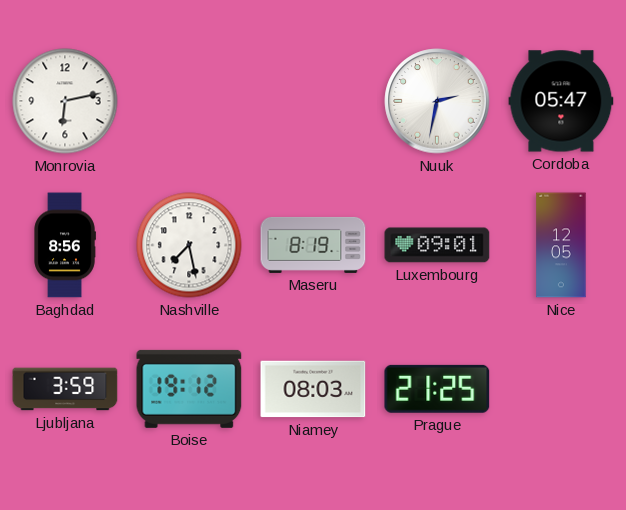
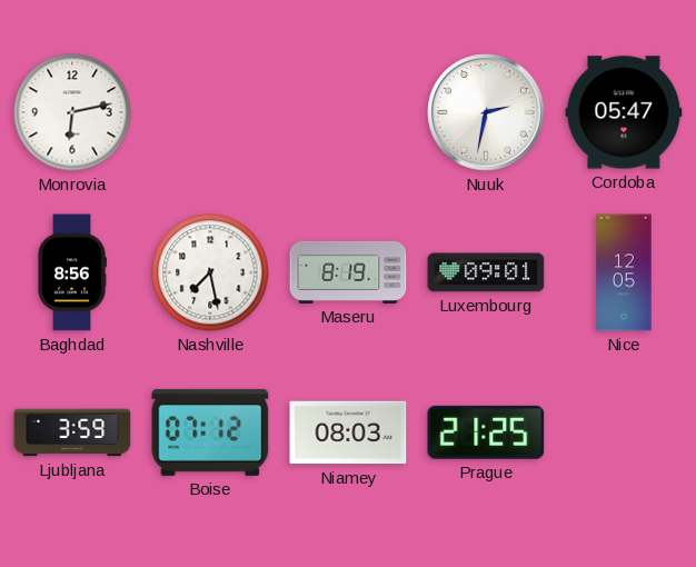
Boise: 19:12 -> 07:12
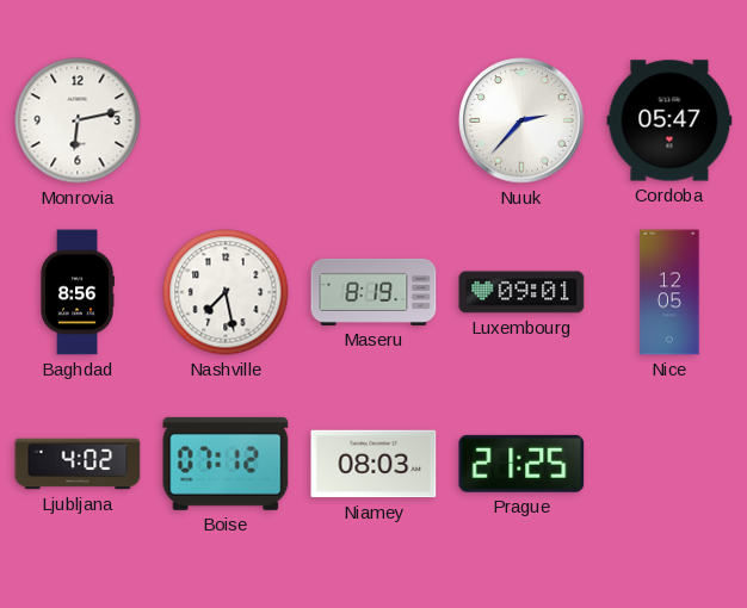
Nuuk: 2:32 -> 2:37
Ljubljana: 3:59 -> 4:02
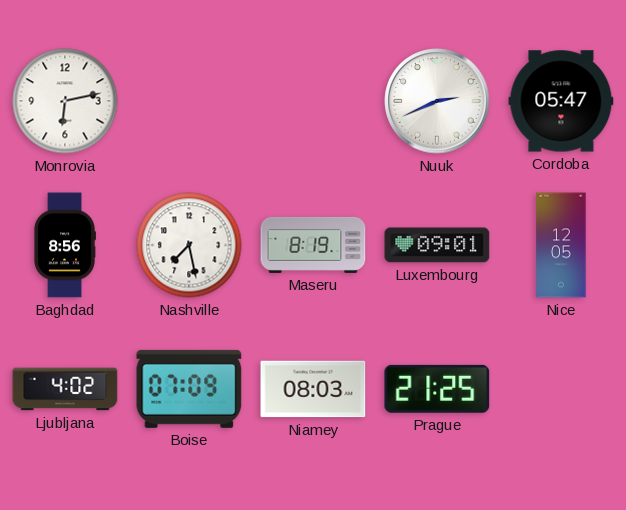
Nuuk: 2:37 -> 2:41
Boise: 07:12 -> 07:09
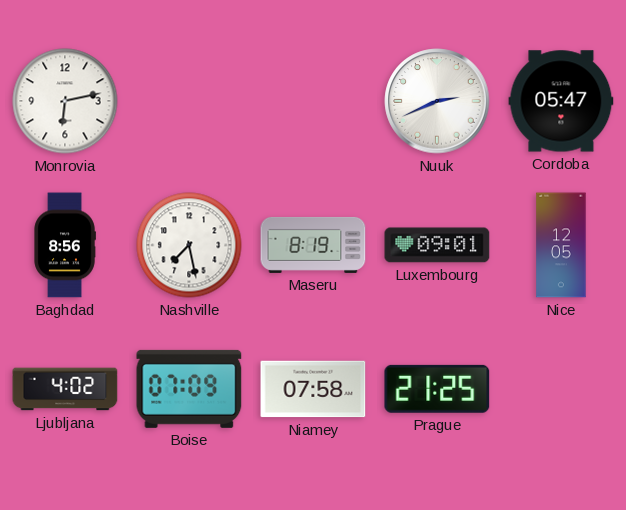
Niamey: 08:03 -> 07:58
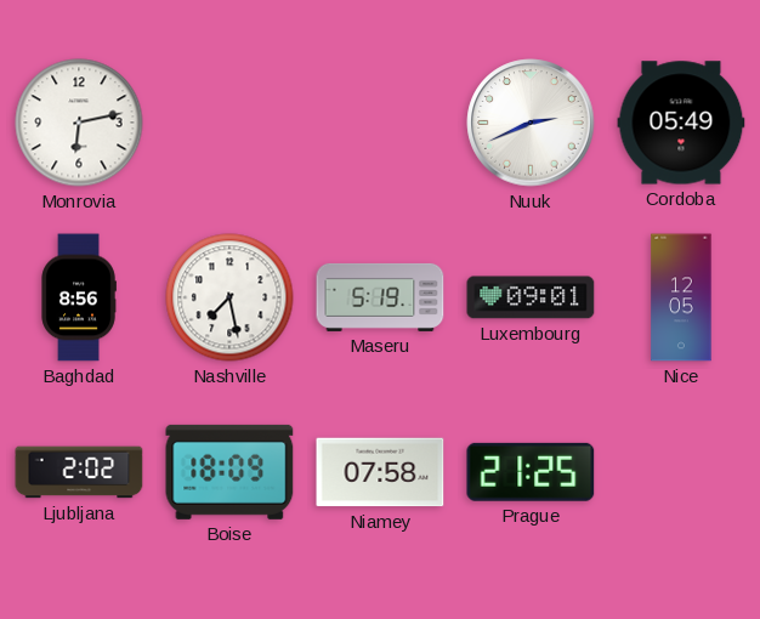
Cordoba: 05:47 -> 05:49
Maseru: 8:19 -> 5:19
Ljubljana: 4:02 -> 2:02
Boise: 07:09 -> 18:09
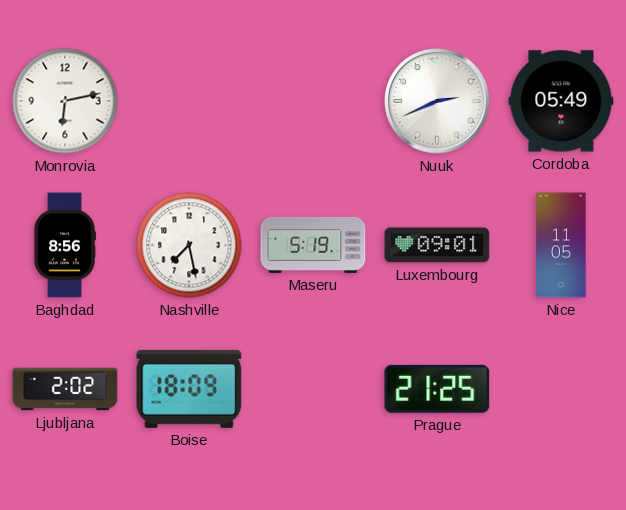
Nice: 12:05 -> 11:05
Niamey: 07:58 -> none
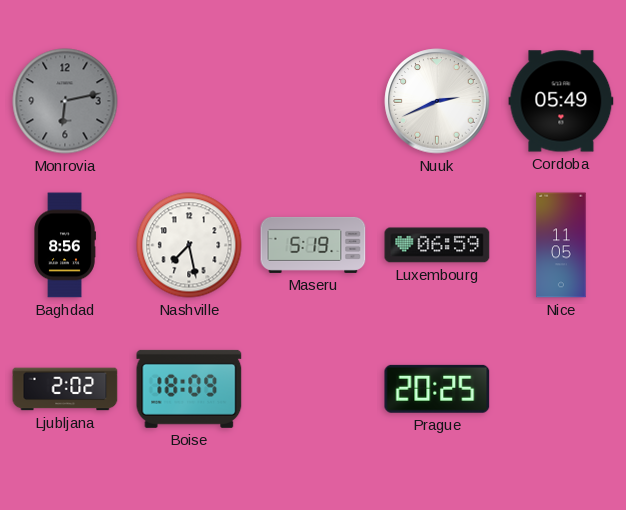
Monrovia dial: white -> grey
Luxembourg: 09:01 -> 06:59
Prague: 21:25 -> 20:25
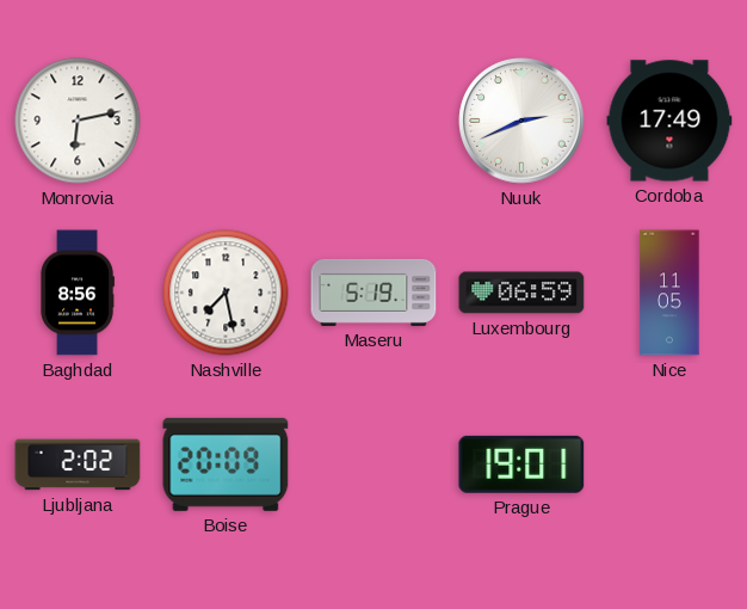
Monrovia dial: grey -> white
Cordoba: 05:49 -> 17:49
Boise: 18:09 -> 20:09
Prague: 20:25 -> 19:01
